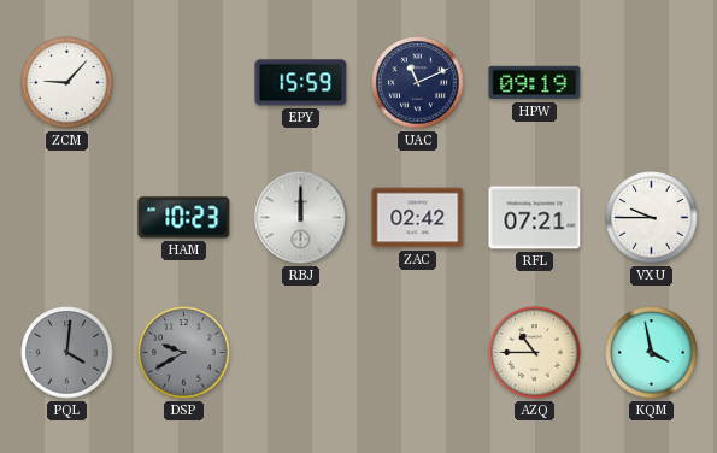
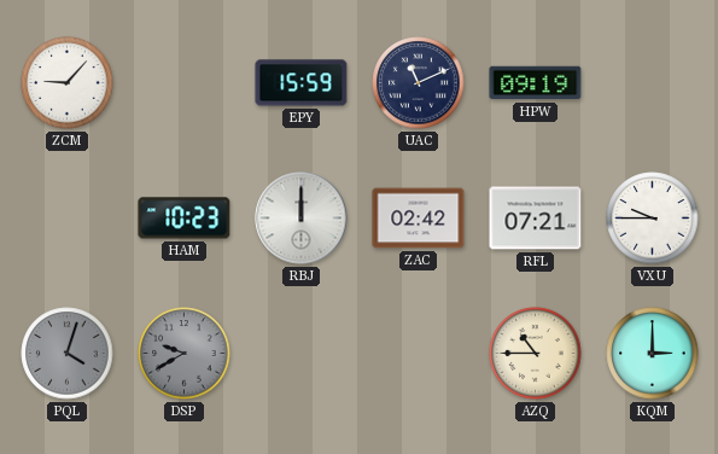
PQL: 4:01 -> 4:03
KQM: 3:58 -> 3:00
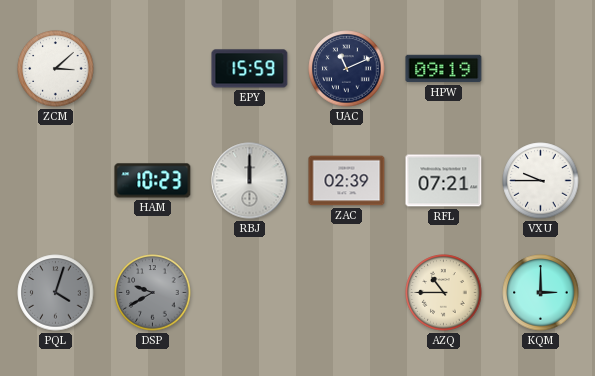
ZCM: 9:07 -> 3:08
ZAC: 02:42 -> 02:39
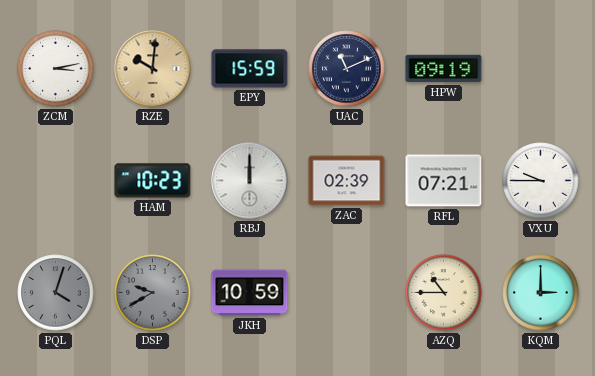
ZCM: 3:08 -> 3:13
RZE: none -> 10:01
JKH: none -> 10:59
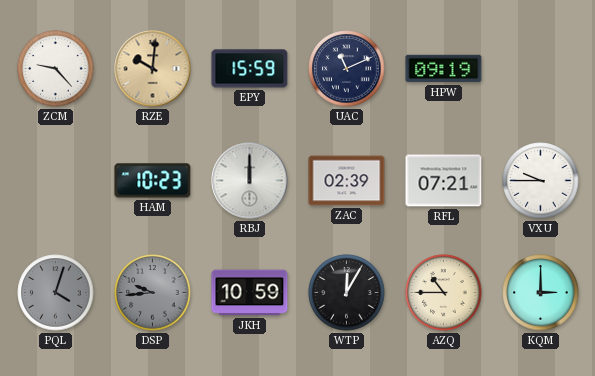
ZCM: 3:13 -> 9:23
DSP: 9:40 -> 9:44
WTP: none -> 12:05
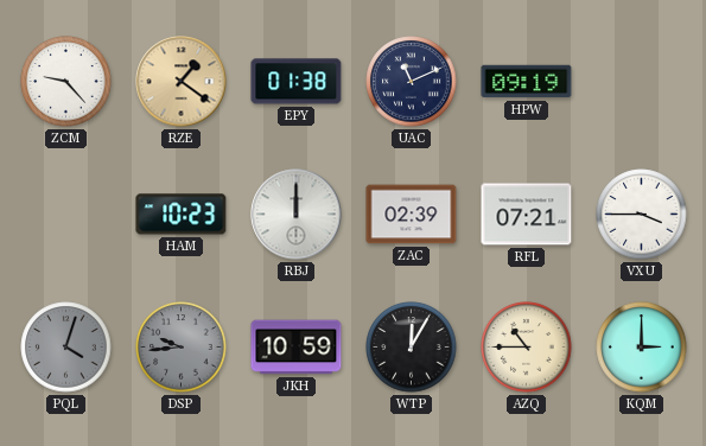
RZE: 10:01 -> 1:21
EPY: 15:59 -> 01:38
VXU: 9:45 -> 3:45
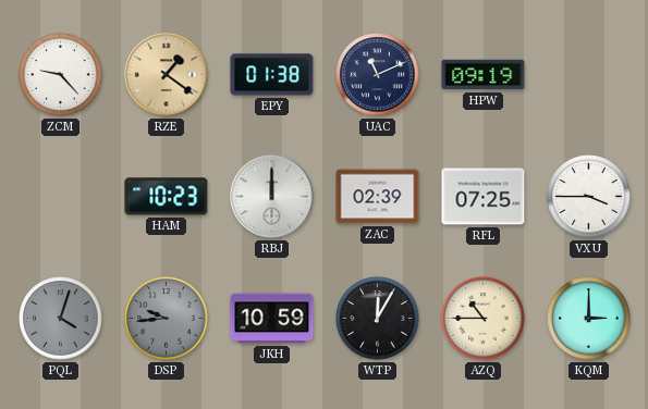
RFL: 07:21 -> 07:25
